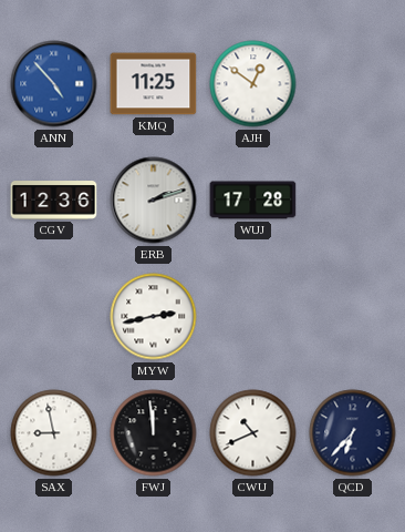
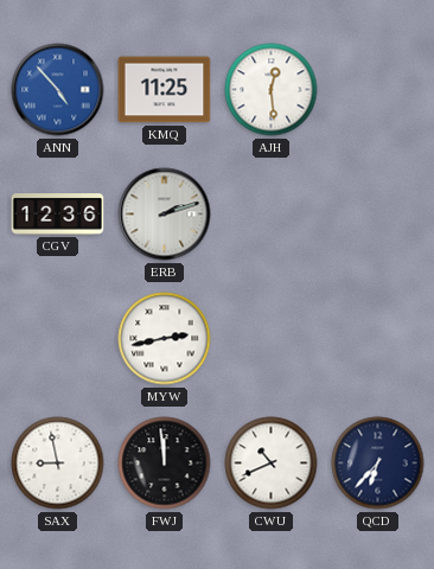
AJH: 12:51 -> 12:29
WUJ: 17:28 -> none
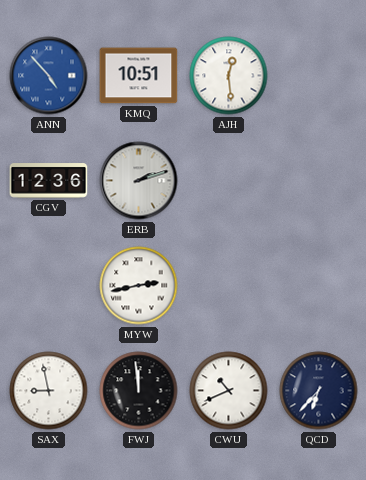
KMQ: 11:25 -> 10:51
